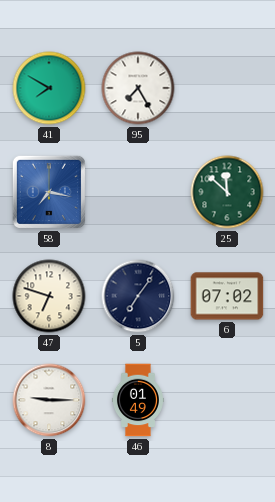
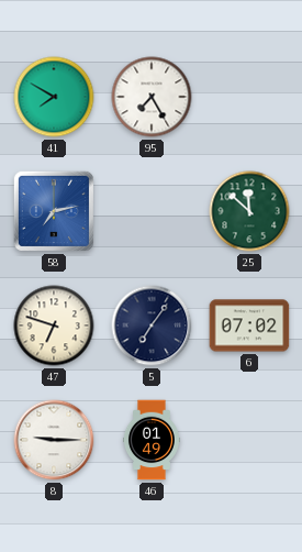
58: 7:17 -> 7:13
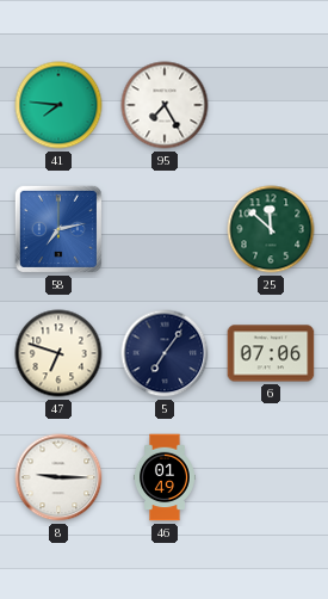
41: 7:50 -> 7:46
6: 07:02 -> 07:06
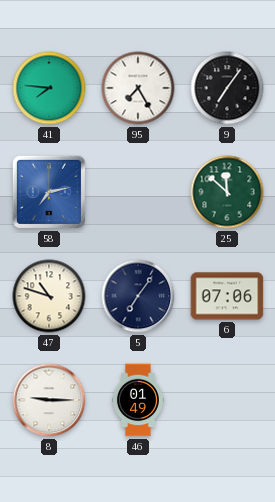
9: none -> 7:06
47: 6:48 -> 10:48
